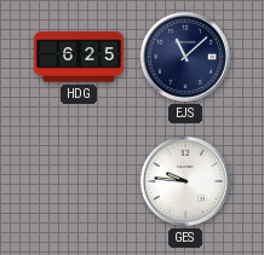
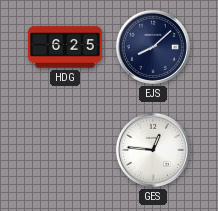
EJS: 11:08 -> 8:08
GES: 9:46 -> 12:46
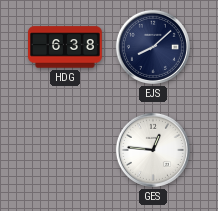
HDG: 6:25 -> 6:38
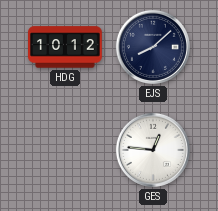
HDG: 6:38 -> 10:12
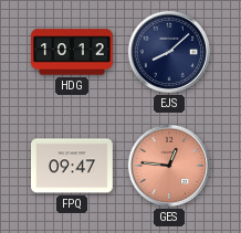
FPQ: none -> 09:47
GES dial: white -> salmon
